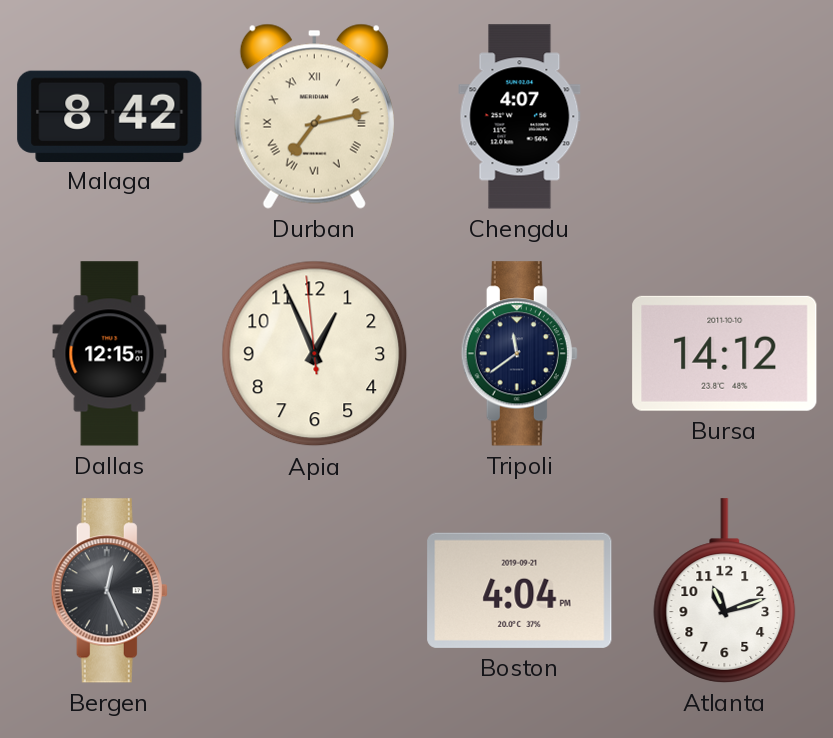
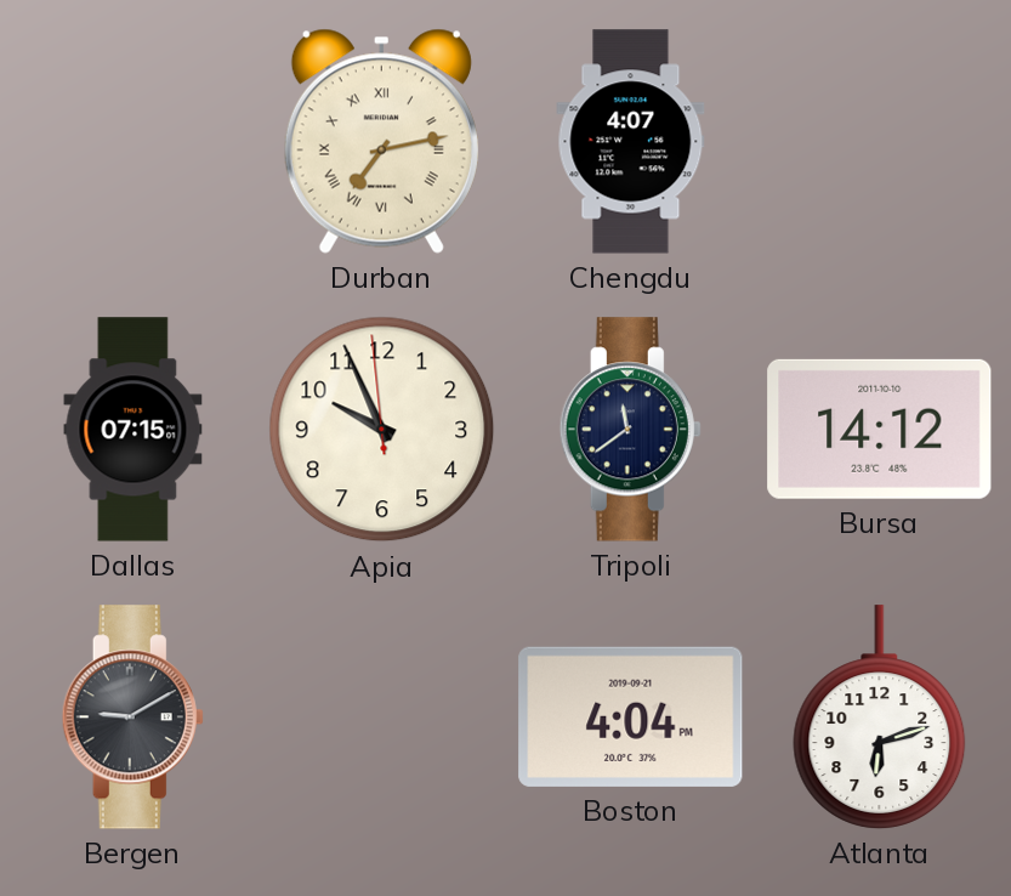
Malaga: 8:42 -> none
Dallas: 12:15 -> 07:15
Apia: 12:55 -> 9:55
Bergen: 12:26 -> 9:10
Atlanta: 11:12 -> 6:12
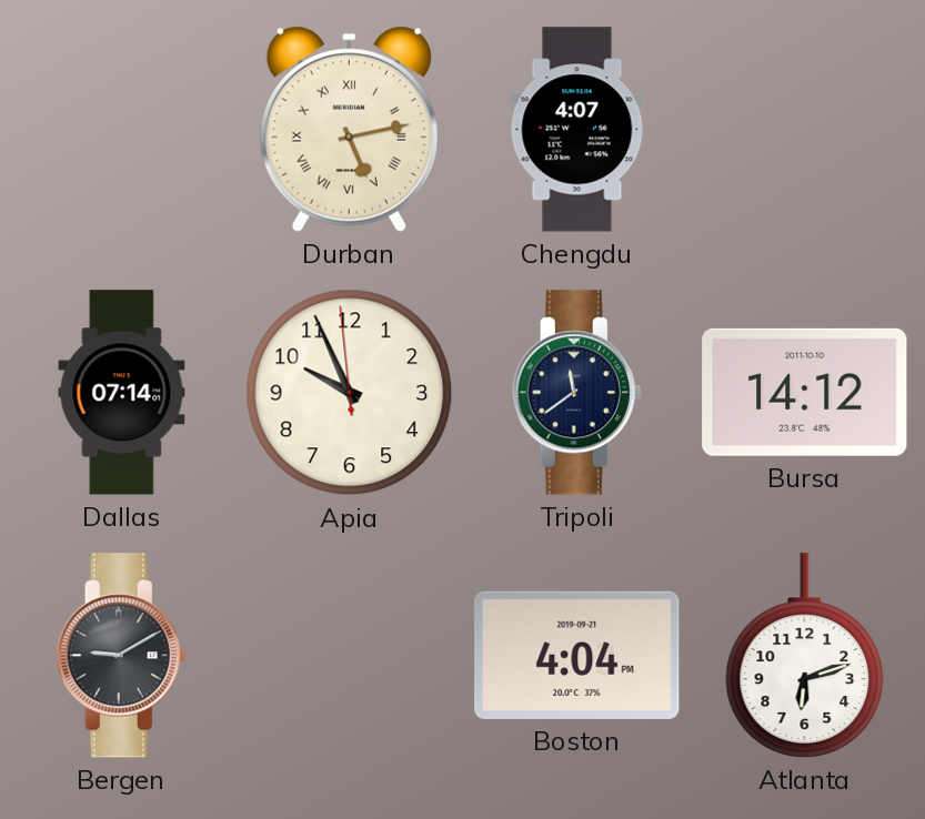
Durban: 7:13 -> 5:13
Dallas: 07:15 -> 07:14
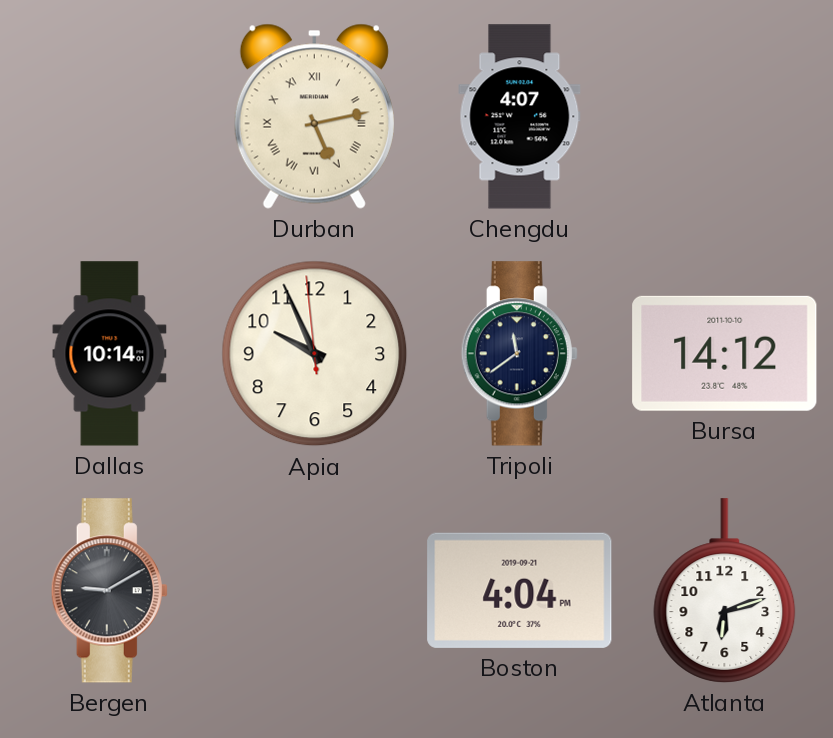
Dallas: 07:14 -> 10:14
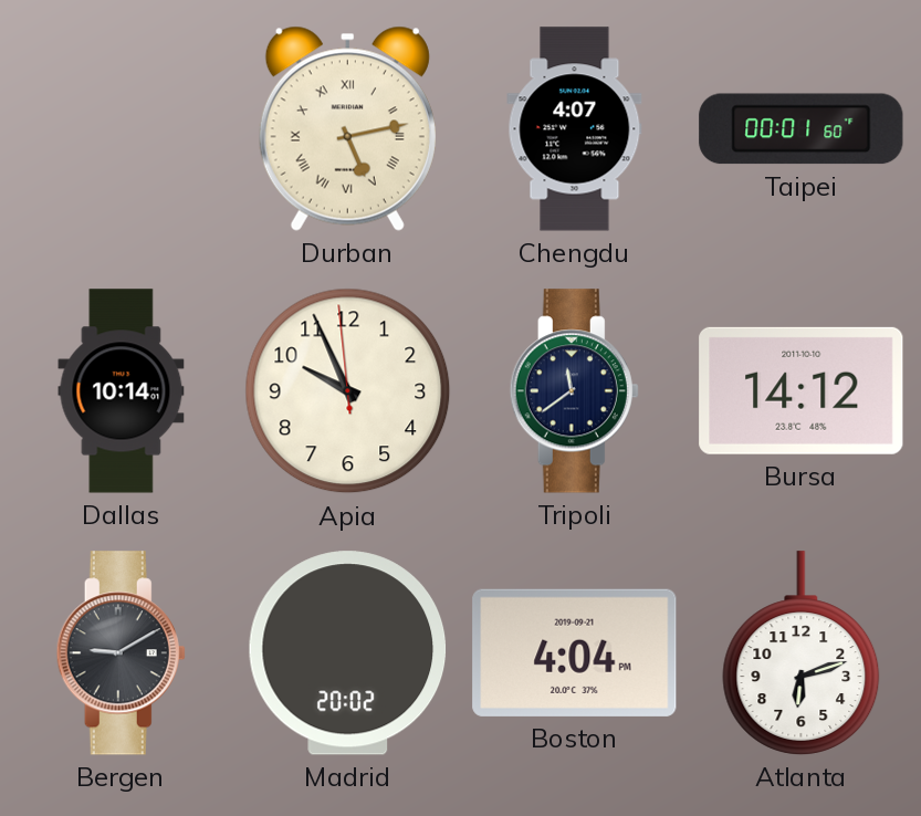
Taipei: none -> 00:01
Madrid: none -> 20:02
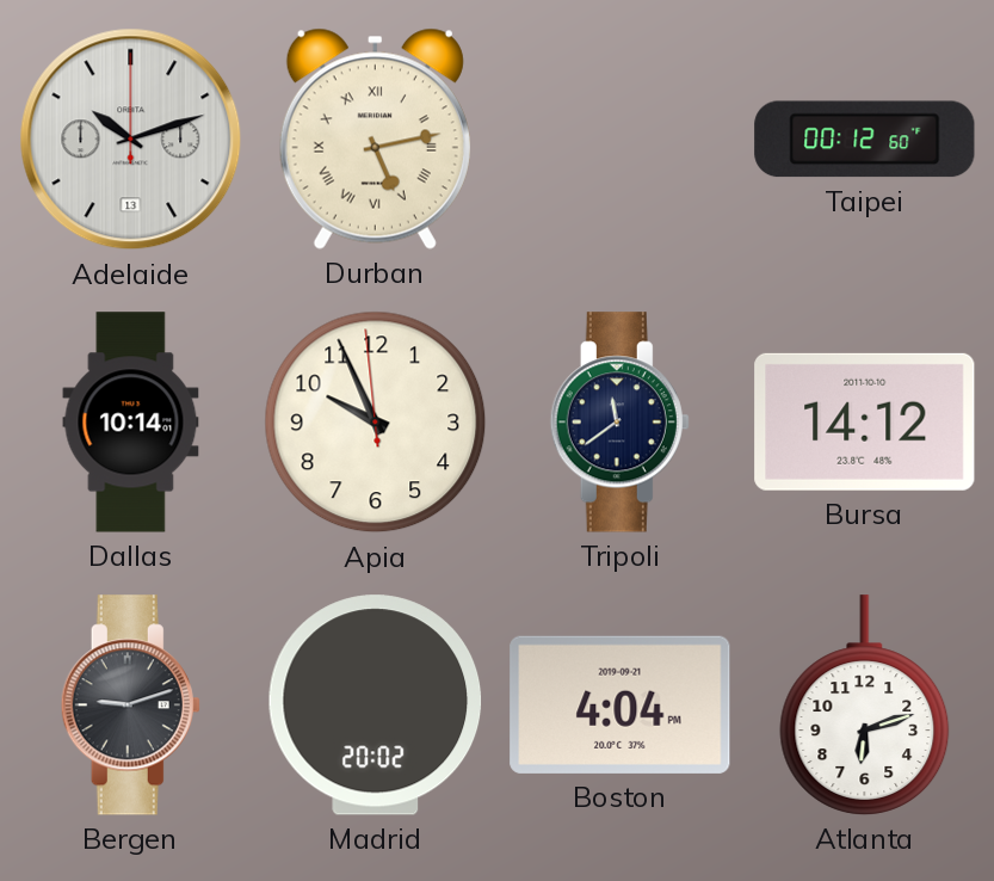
Adelaide: none -> 10:12
Chengdu: 4:07 -> none
Taipei: 00:01 -> 00:12
Bergen: 9:10 -> 9:12
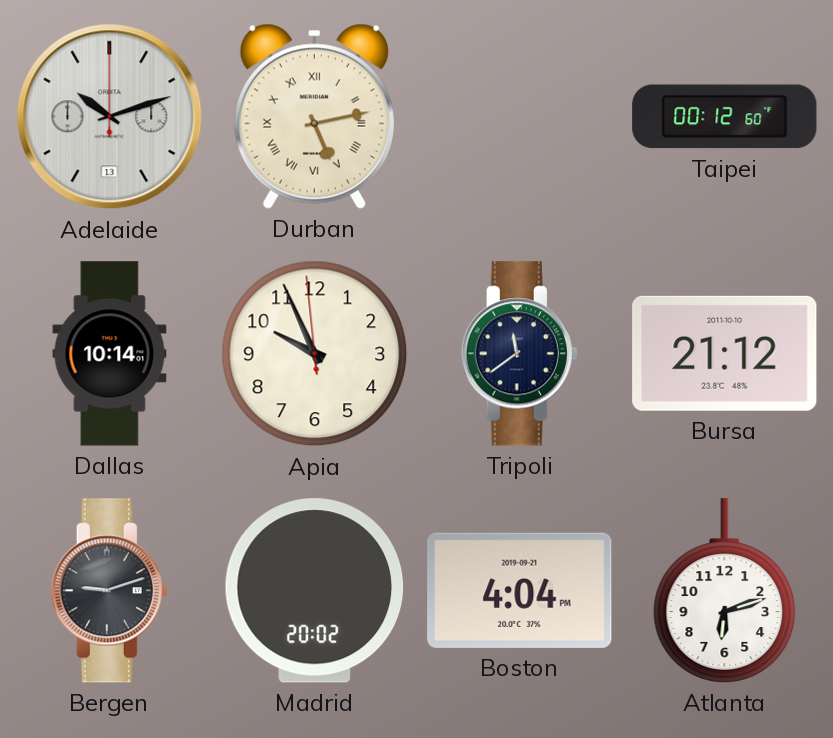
Bursa: 14:12 -> 21:12
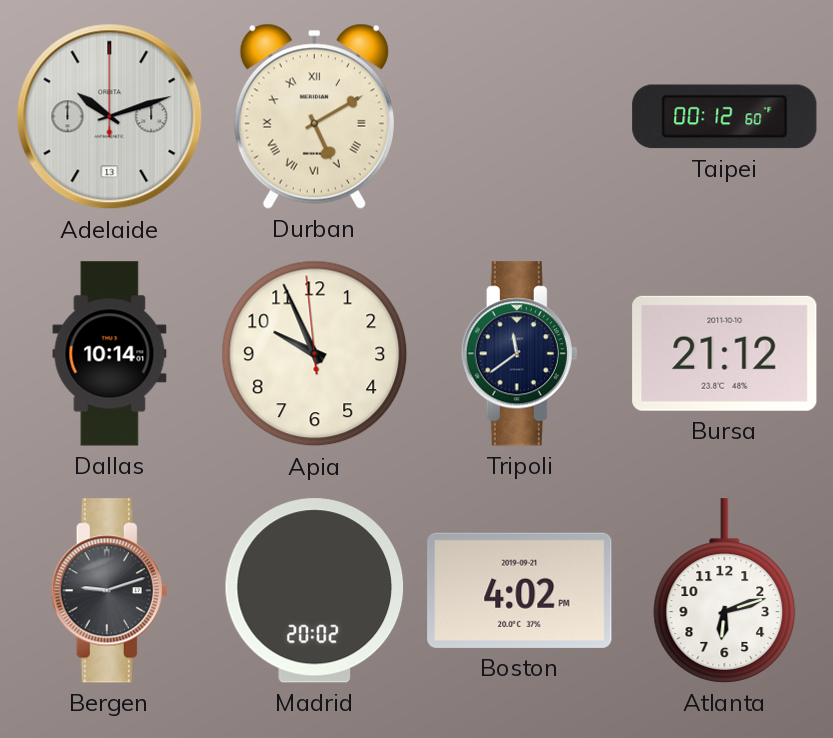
Durban: 5:13 -> 5:10
Boston: 4:04 -> 4:02
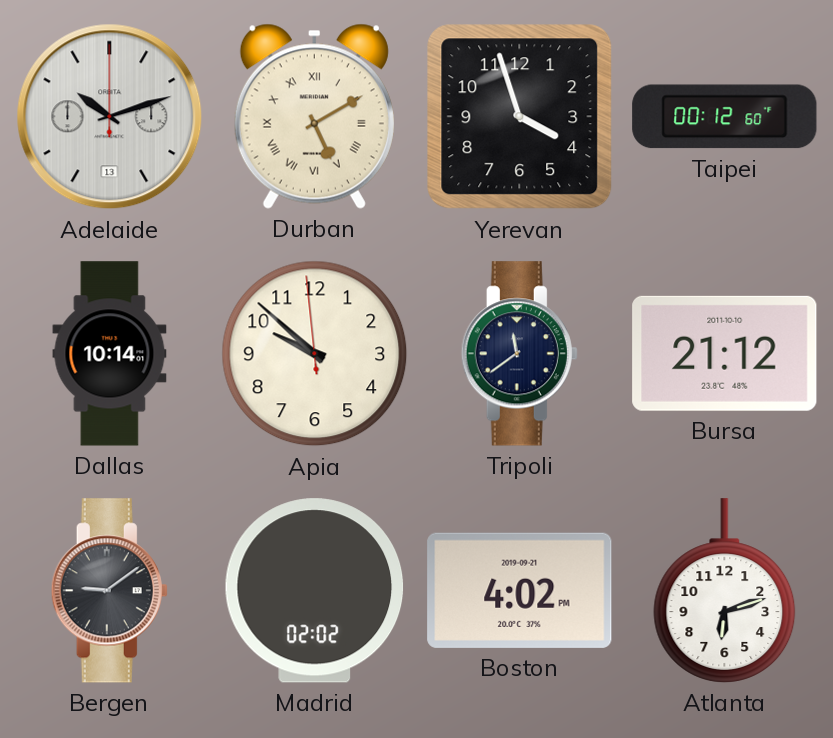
Yerevan: none -> 3:57
Apia: 9:55 -> 9:51
Bergen: 9:12 -> 9:09
Madrid: 20:02 -> 02:02
